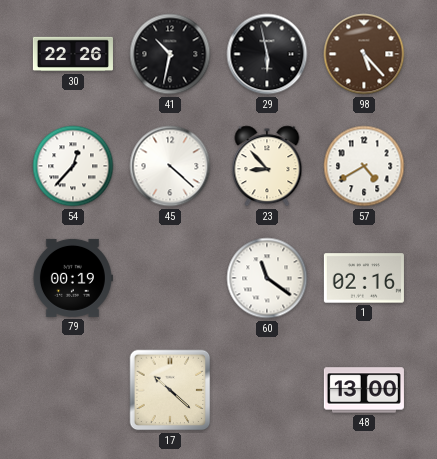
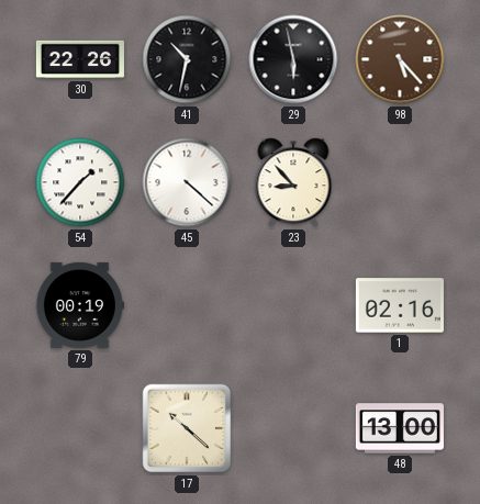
54: 12:37 -> 1:37
57: 4:40 -> none
60: 11:21 -> none
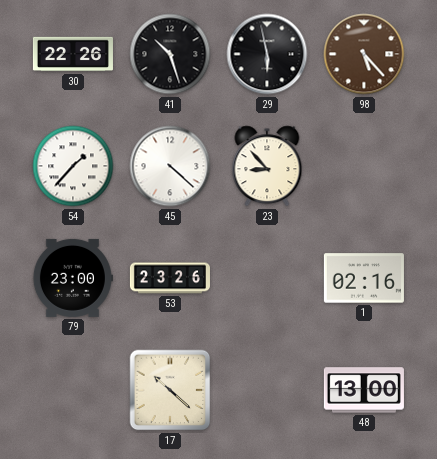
41: 10:32 -> 10:27
79: 00:19 -> 23:00
53: none -> 23:26
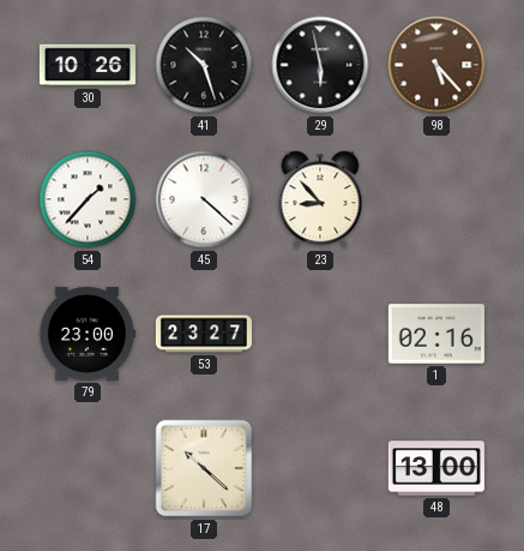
30: 22:26 -> 10:26
53: 23:26 -> 23:27
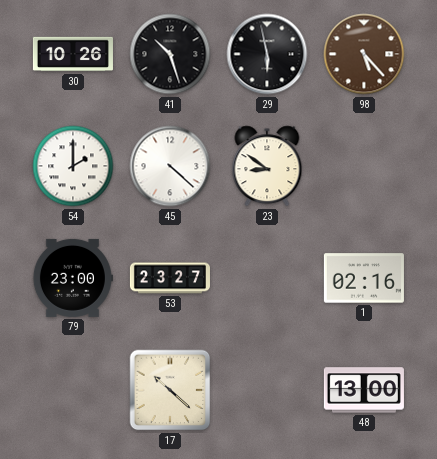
54: 1:37 -> 2:00
23: 8:53 -> 8:51
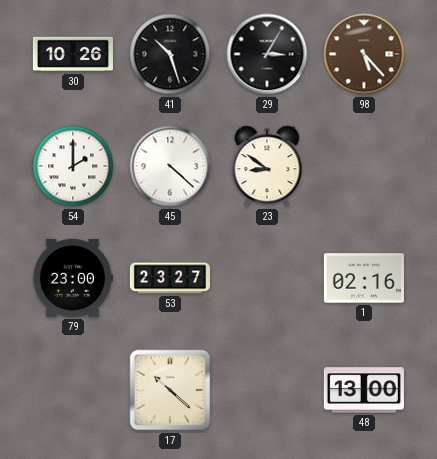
29: 5:58 -> 3:05
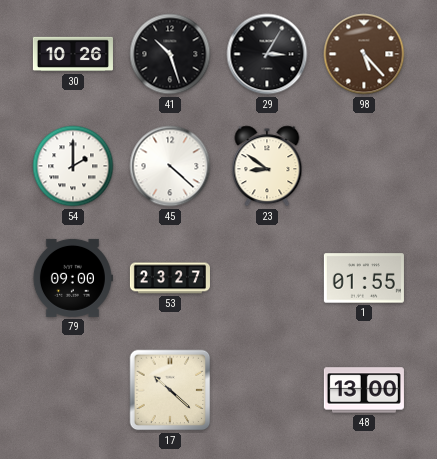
79: 23:00 -> 09:00
1: 02:16 -> 01:55
